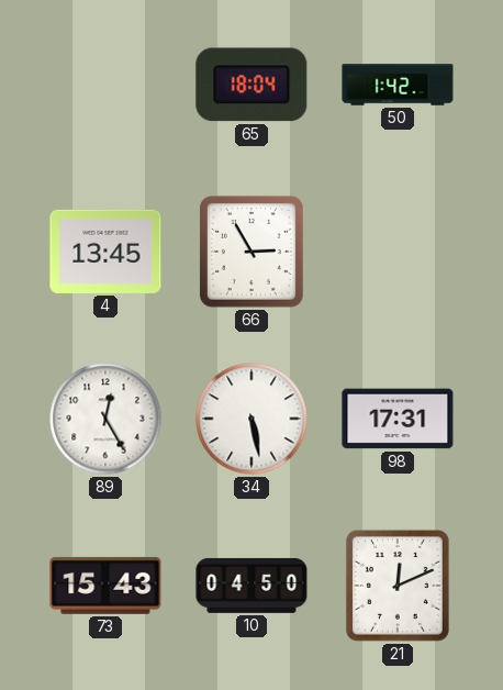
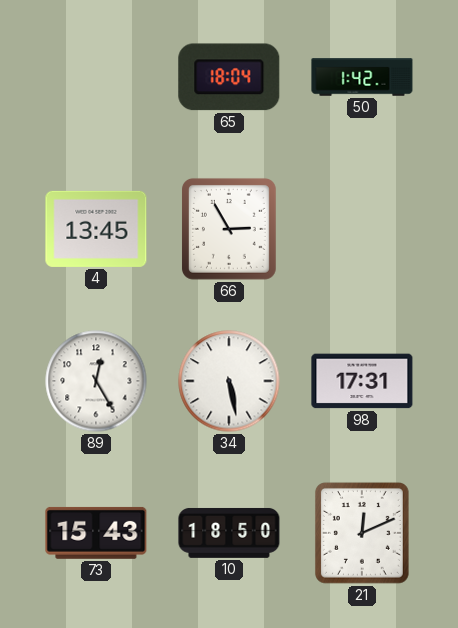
10: 04:50 -> 18:50
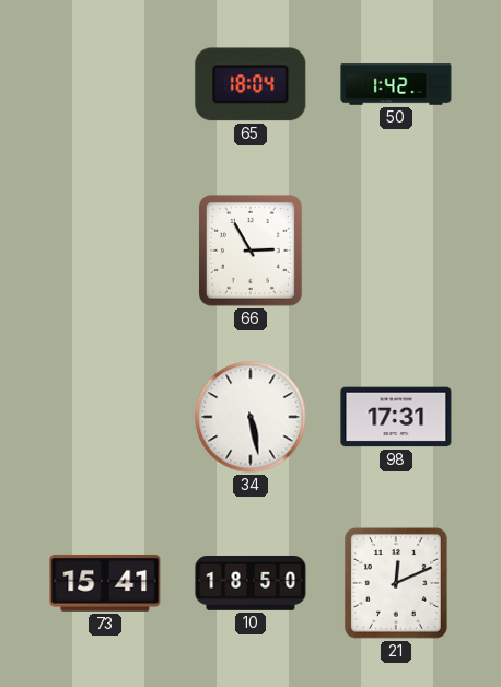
4: 13:45 -> none
89: 12:25 -> none
73: 15:43 -> 15:41
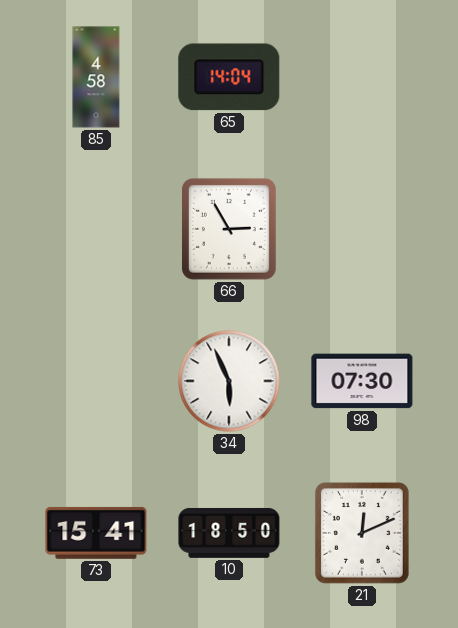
85: none -> 4:58
65: 18:04 -> 14:04
50: 1:42 -> none
34: 5:28 -> 5:56
98: 17:31 -> 07:30
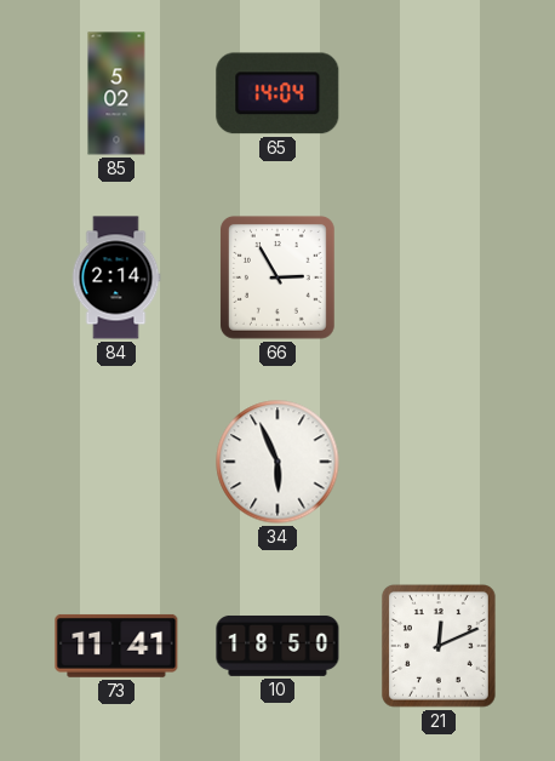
85: 4:58 -> 5:02
84: none -> 2:14
98: 07:30 -> none
73: 15:41 -> 11:41
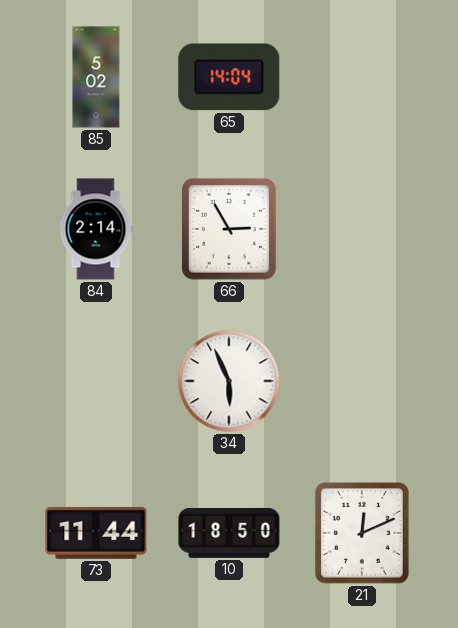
73: 11:41 -> 11:44
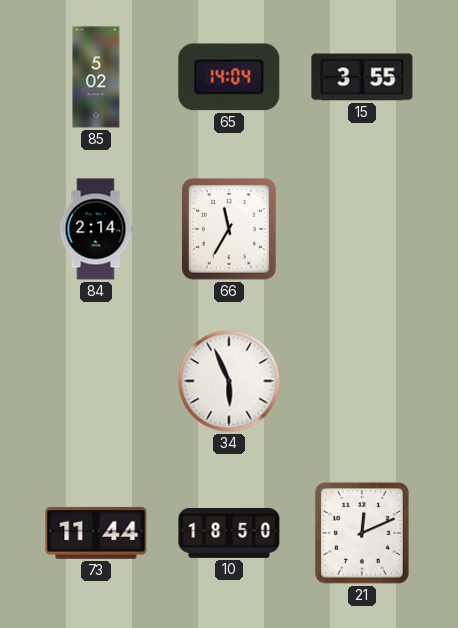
15: none -> 3:55
66: 2:55 -> 11:35
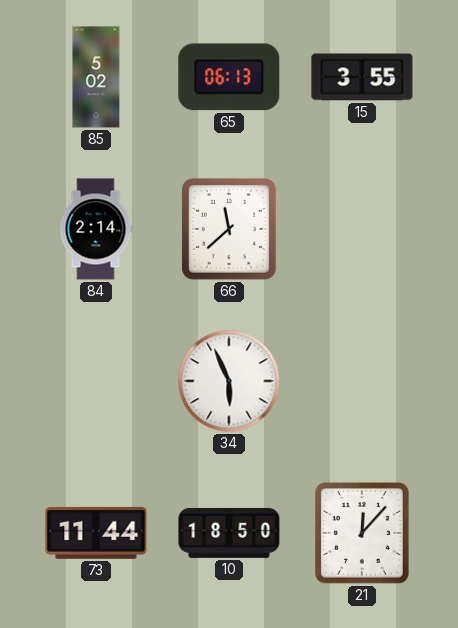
65: 14:04 -> 06:13
66: 11:35 -> 11:38
21: 12:11 -> 12:07
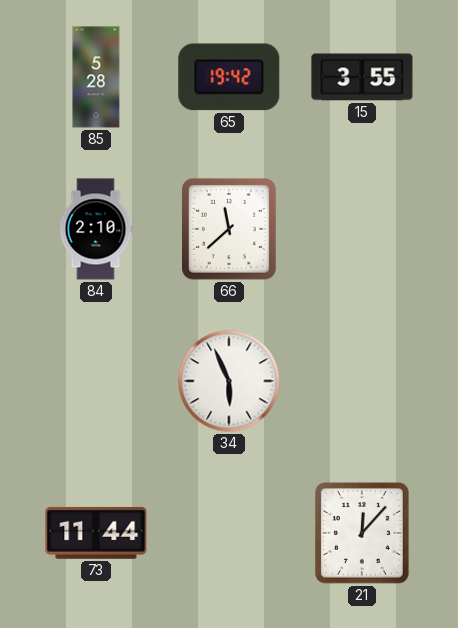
85: 5:02 -> 5:28
65: 06:13 -> 19:42
84: 2:14 -> 2:10
10: 18:50 -> none
